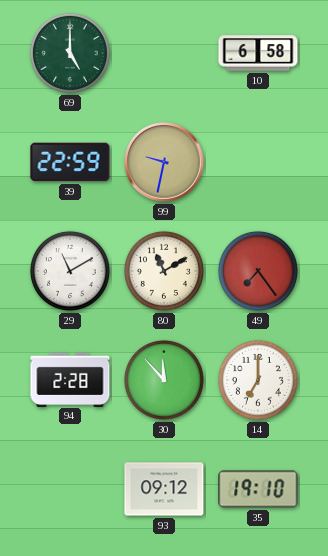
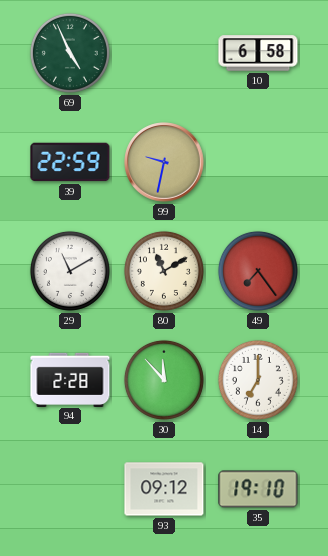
69: 5:00 -> 4:56
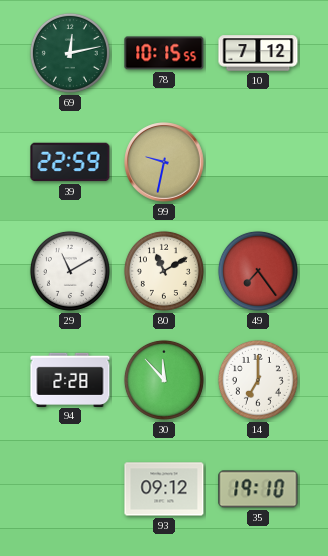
69: 4:56 -> 12:13
78: none -> 10:15
10: 6:58 -> 7:12
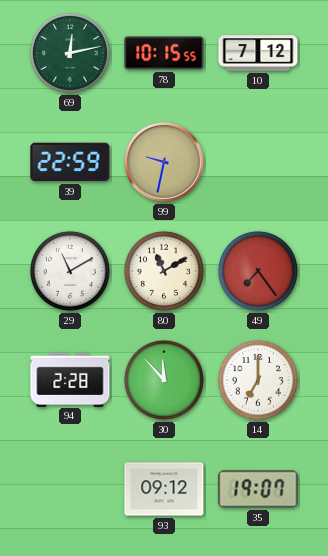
35: 19:10 -> 19:07
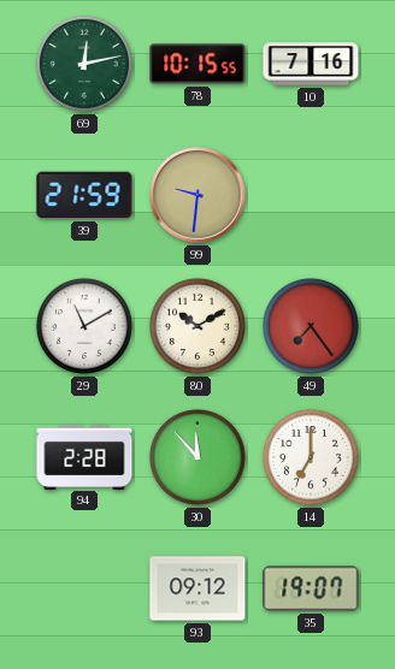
10: 7:12 -> 7:16
39: 22:59 -> 21:59
99: 9:32 -> 9:31
80: 11:10 -> 10:10
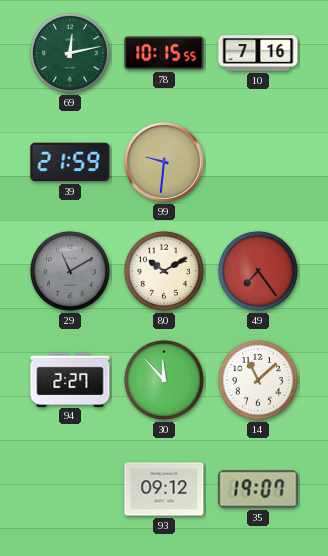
29 dial: white -> grey
94: 2:28 -> 2:27
14: 7:00 -> 11:08
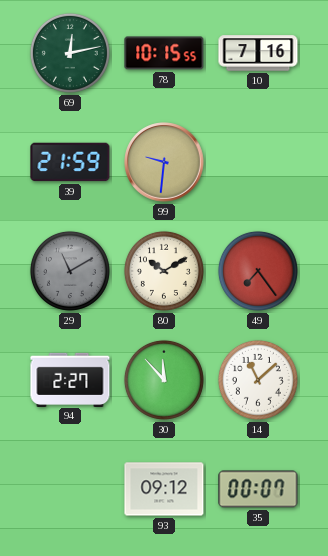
35: 19:07 -> 00:07
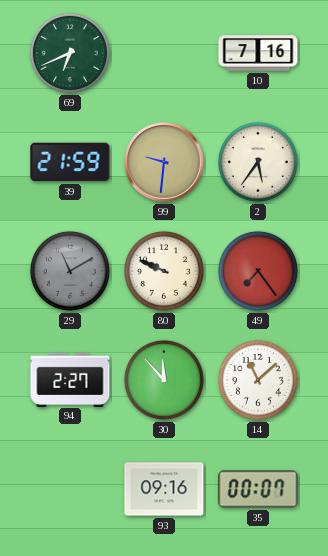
69: 12:13 -> 6:41
78: 10:15 -> none
2: none -> 5:36
80: 10:10 -> 9:49
93: 09:12 -> 09:16
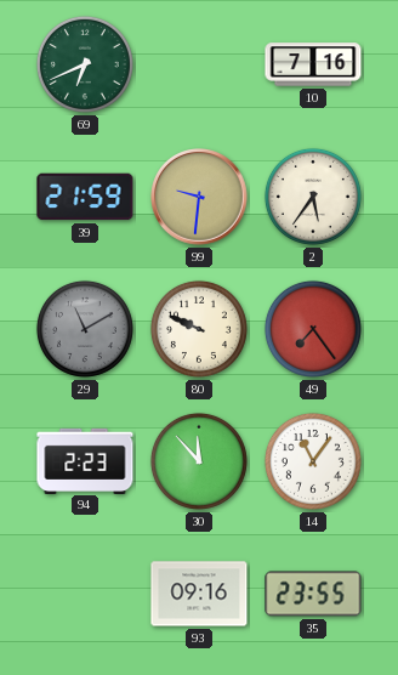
94: 2:27 -> 2:23
14: 11:08 -> 11:06
35: 00:07 -> 23:55
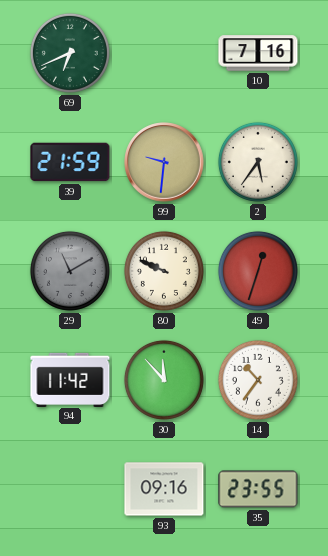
49: 7:24 -> 12:33
94: 2:23 -> 11:42
14: 11:06 -> 10:36
